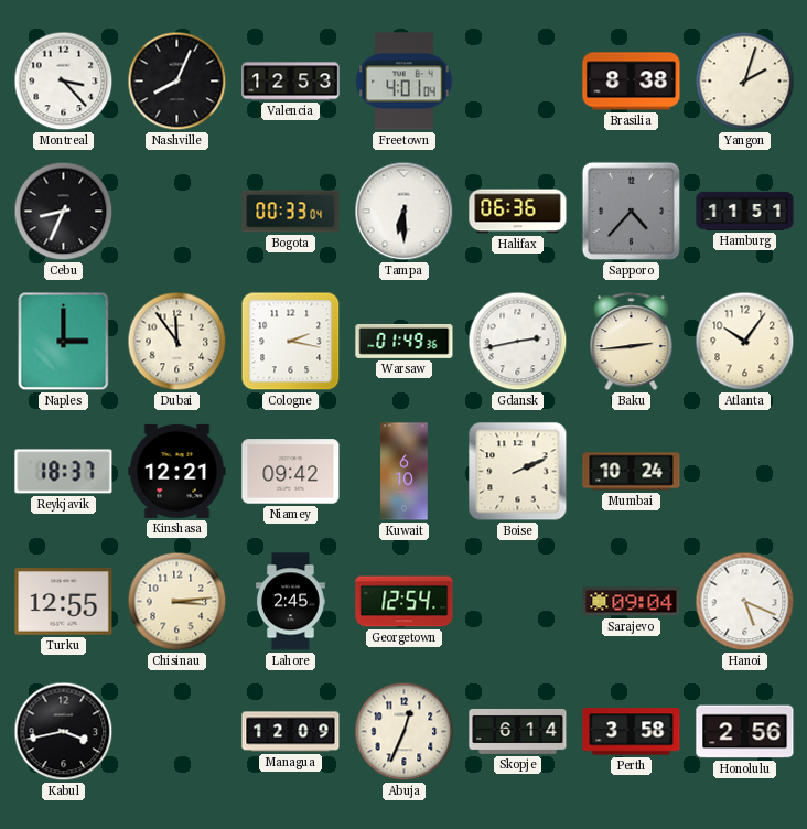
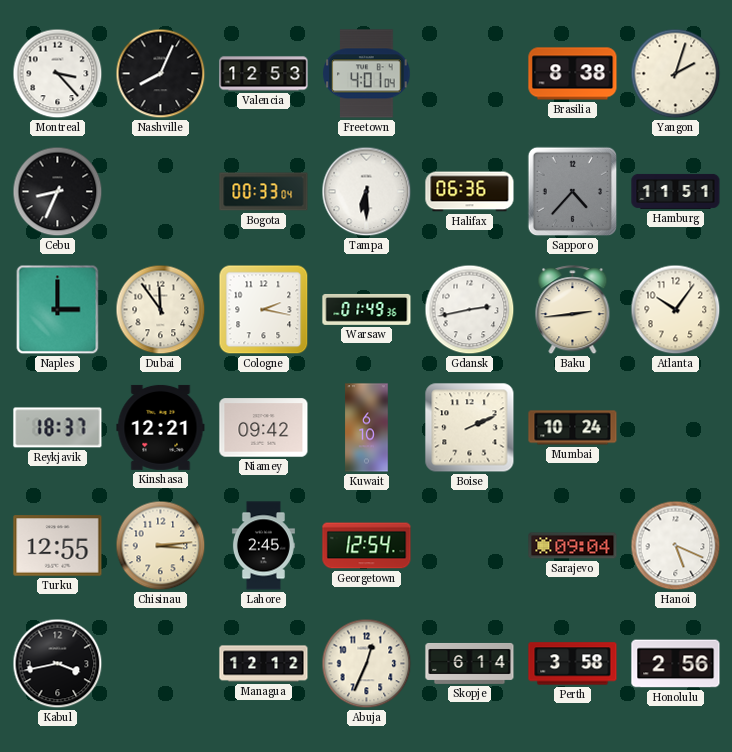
Managua: 12:09 -> 12:12
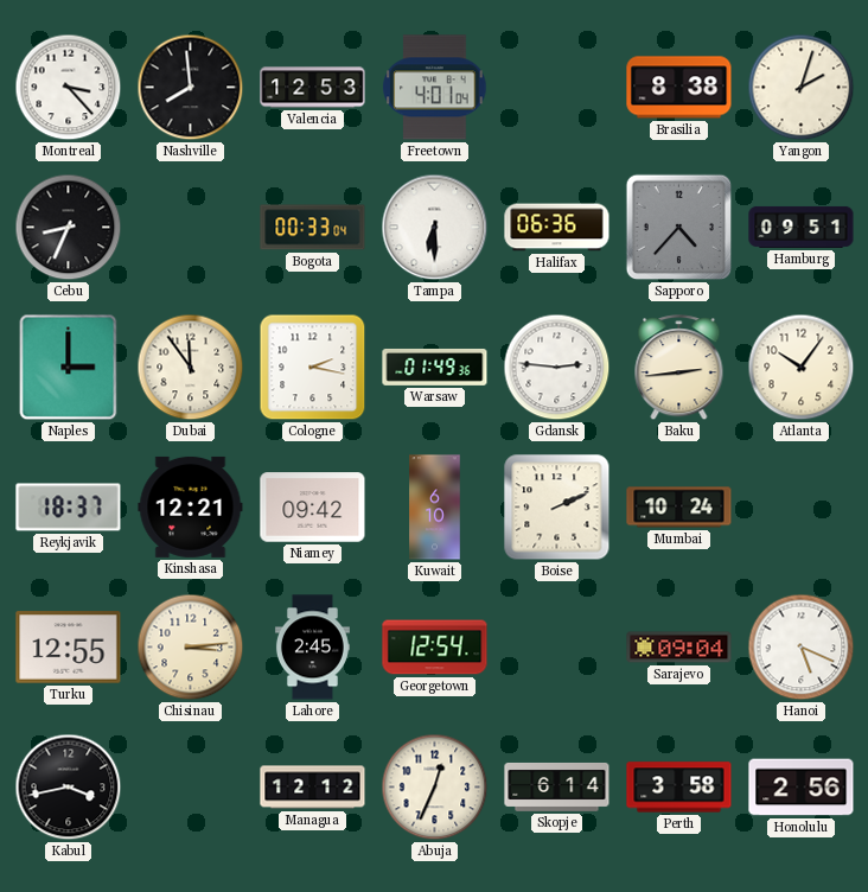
Nashville: 8:04 -> 7:59
Hamburg: 11:51 -> 09:51
Gdansk: 2:43 -> 2:46
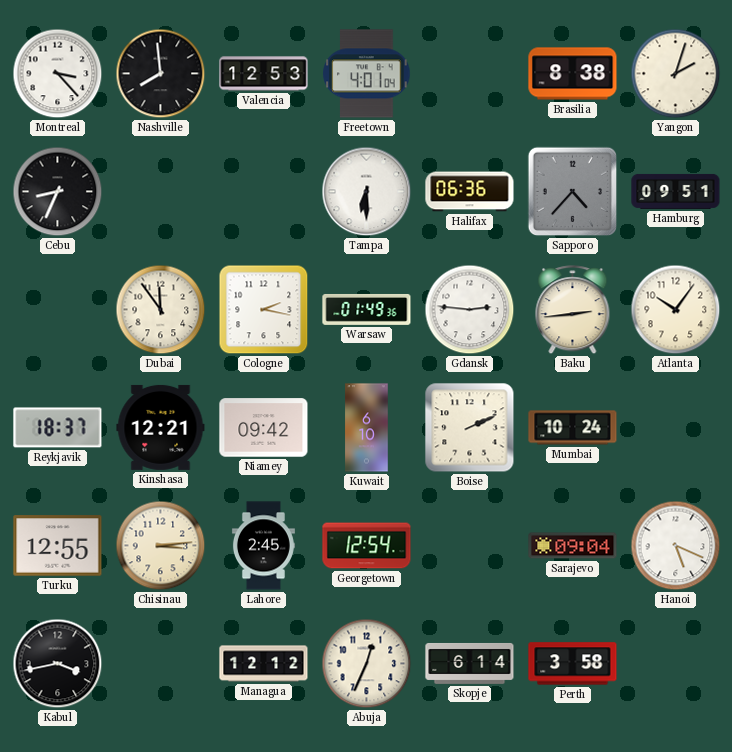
Bogota: 00:33 -> none
Naples: 3:00 -> none
Honolulu: 2:56 -> none
